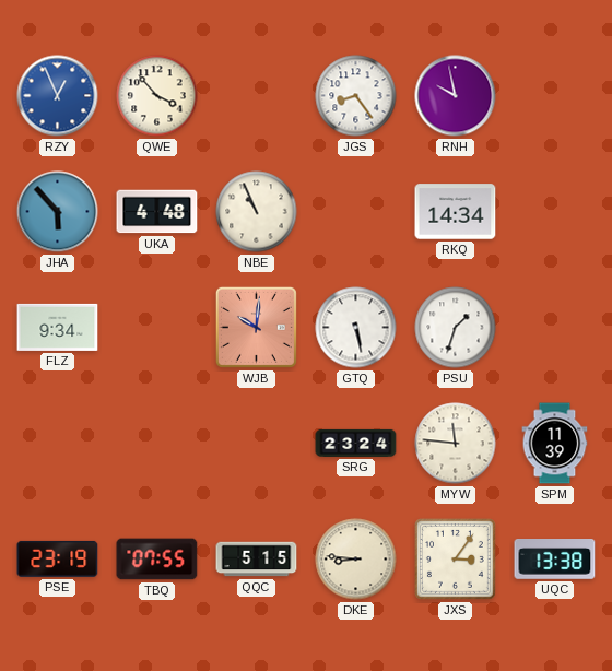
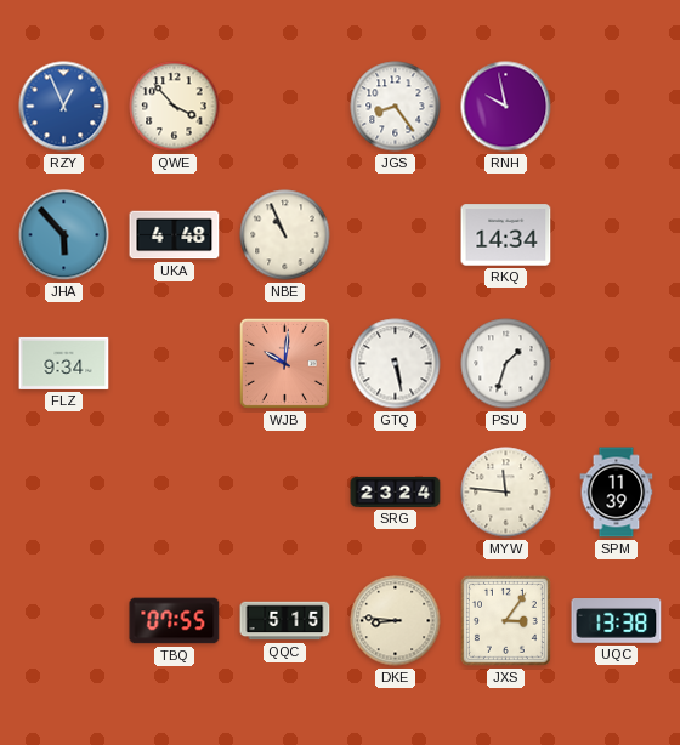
PSE: 23:19 -> none
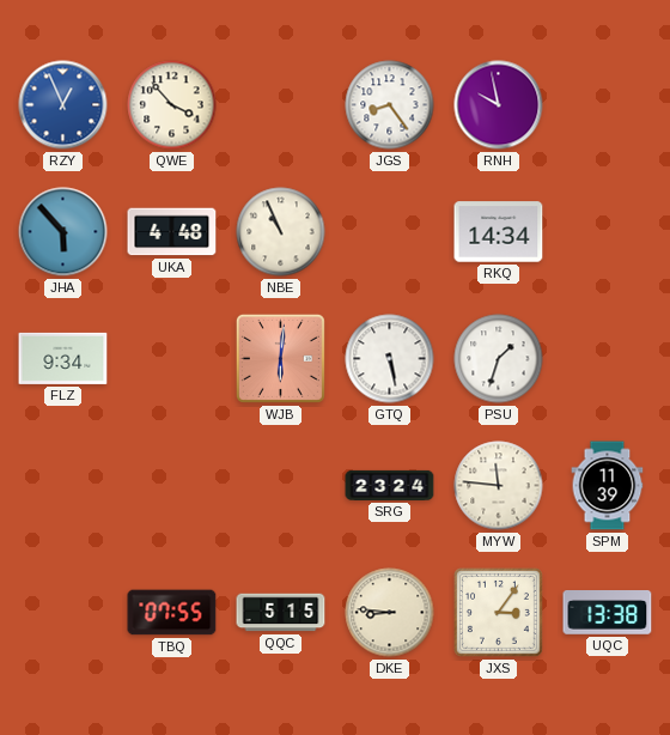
WJB: 10:01 -> 6:01
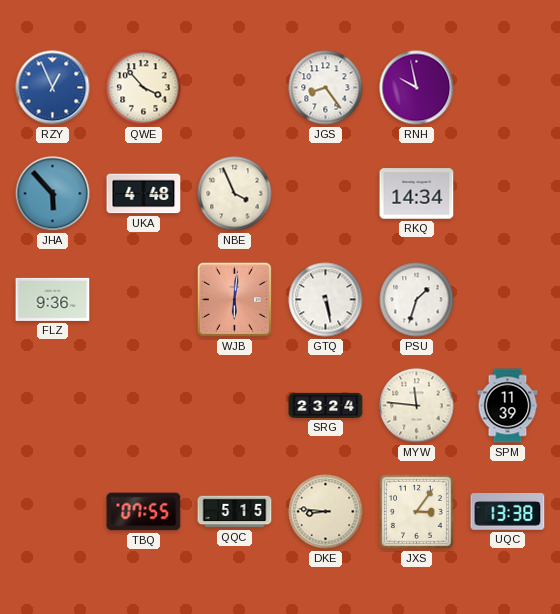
NBE: 10:56 -> 3:56
FLZ: 9:34 -> 9:36
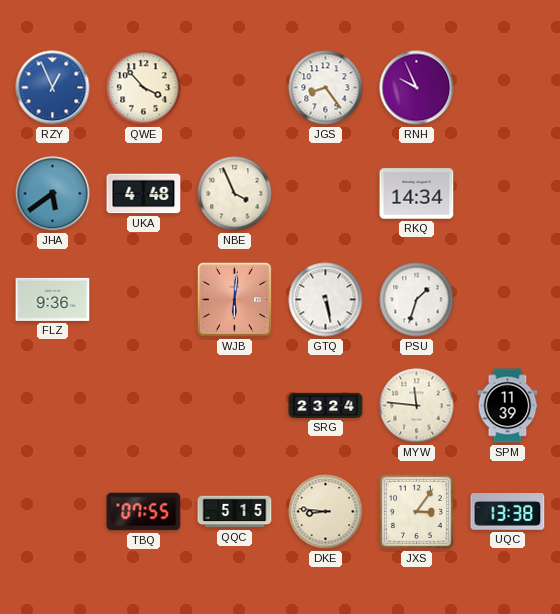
RNH: 9:58 -> 9:56
JHA: 5:53 -> 5:39
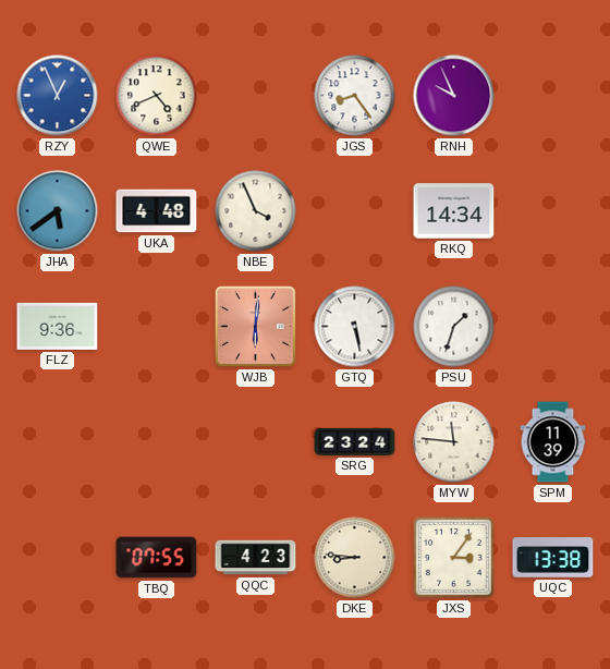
QWE: 3:53 -> 4:41
QQC: 5:15 -> 4:23
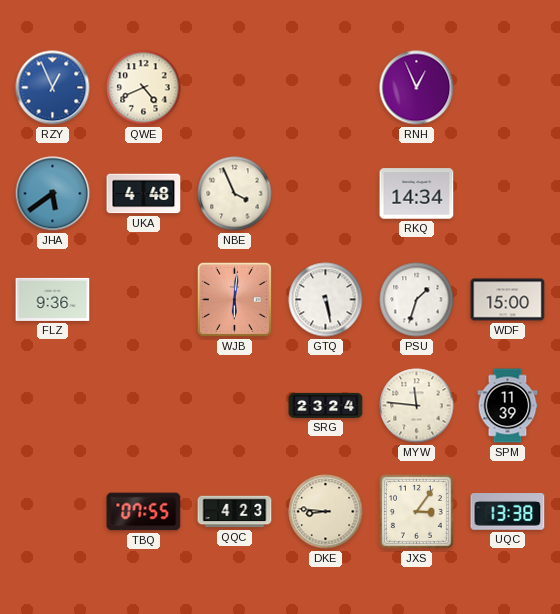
JGS: 8:24 -> none
RNH: 9:56 -> 12:56
WDF: none -> 15:00
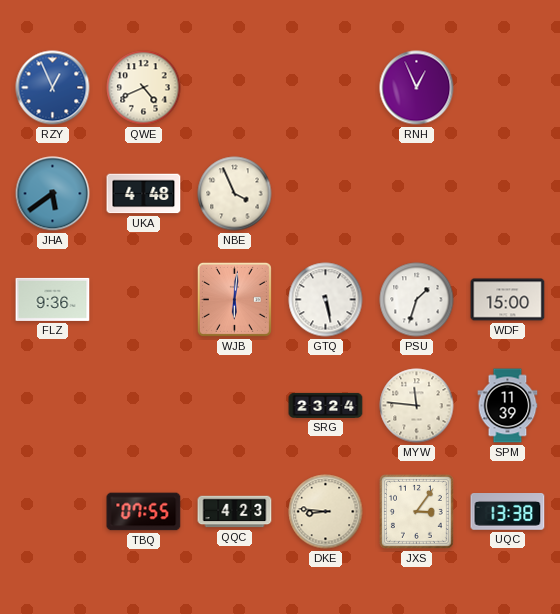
RKQ: 14:34 -> none
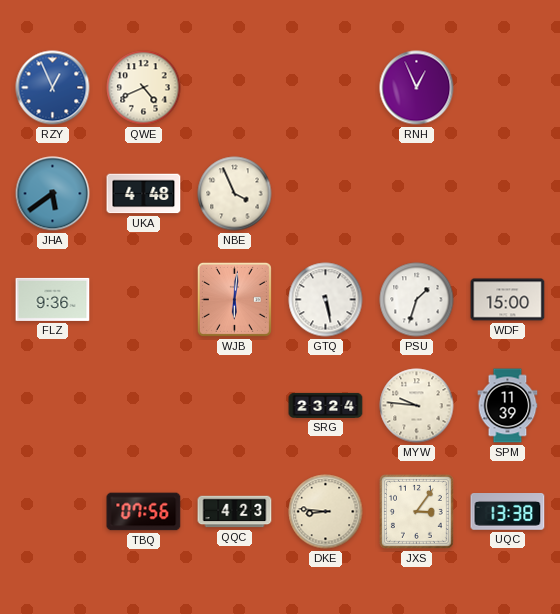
MYW: 11:46 -> 9:46
TBQ: 07:55 -> 07:56
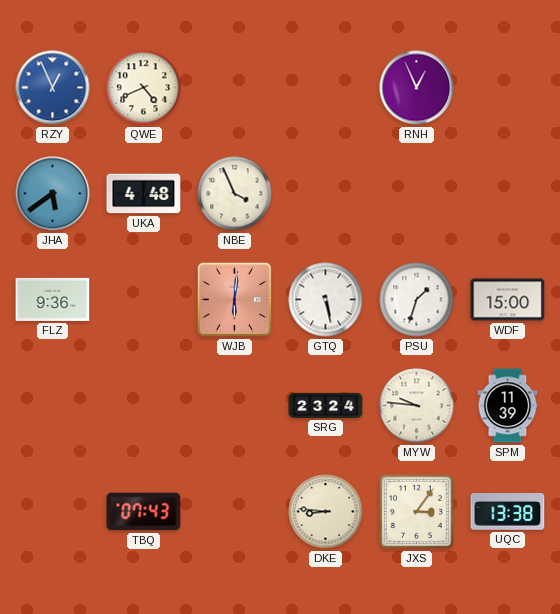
TBQ: 07:56 -> 07:43
QQC: 4:23 -> none
